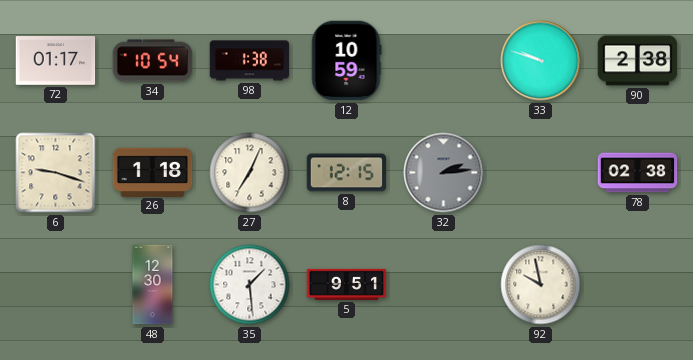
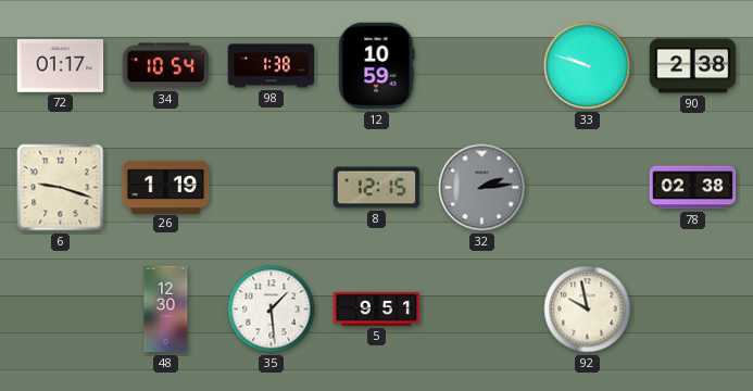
26: 1:18 -> 1:19
27: 7:04 -> none
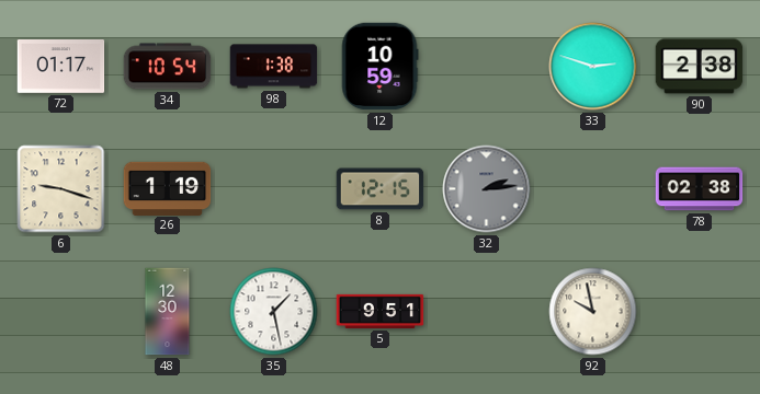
33: 9:48 -> 2:48
35: 1:29 -> 1:28
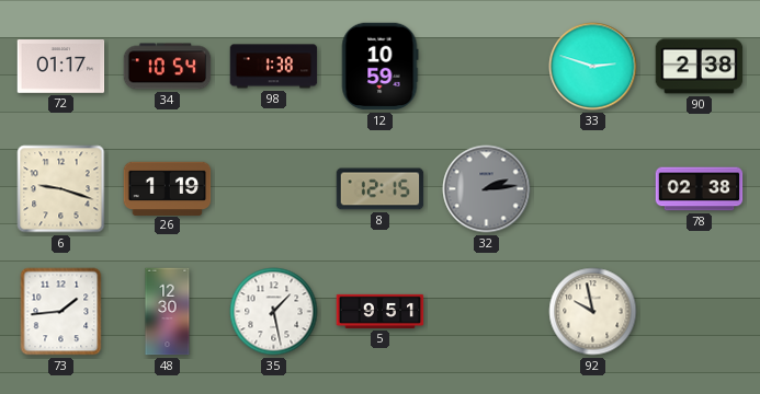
73: none -> 1:44
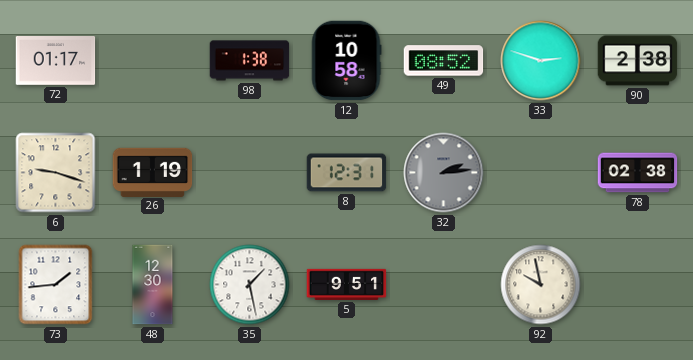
34: 10:54 -> none
12: 10:59 -> 10:58
49: none -> 08:52
8: 12:15 -> 12:31
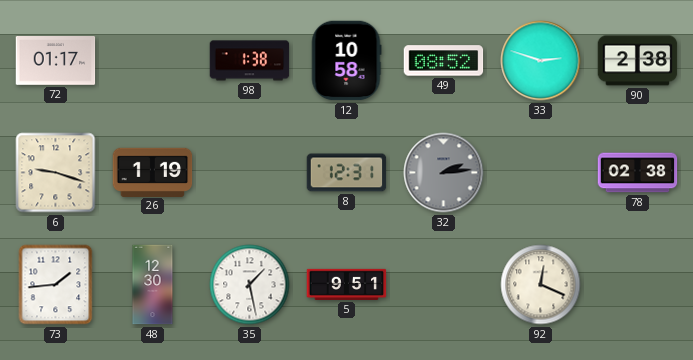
92: 9:58 -> 12:19
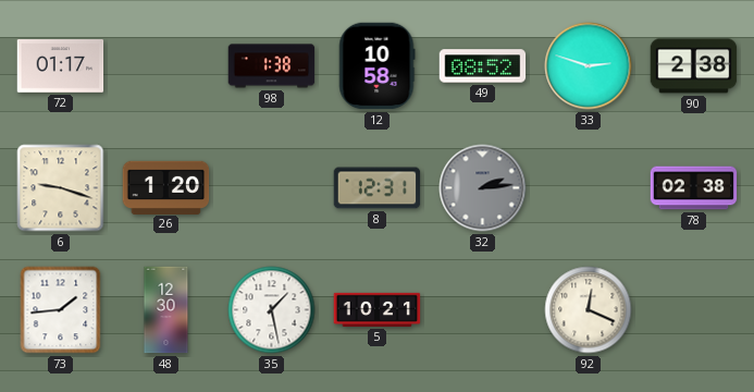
26: 1:19 -> 1:20
5: 9:51 -> 10:21
